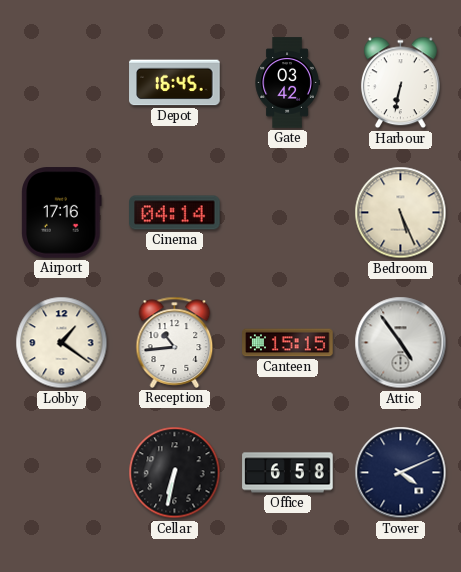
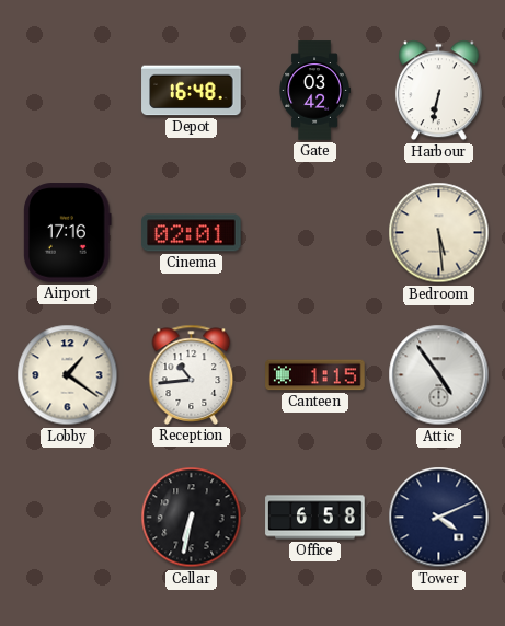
Depot: 16:45 -> 16:48
Cinema: 04:14 -> 02:01
Bedroom: 5:26 -> 5:29
Canteen: 15:15 -> 1:15
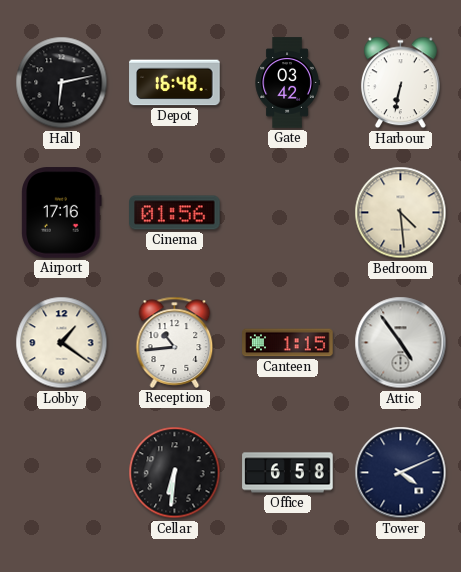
Hall: none -> 6:13
Cinema: 02:01 -> 01:56
Bedroom: 5:29 -> 4:29
Cellar: 6:32 -> 6:31
